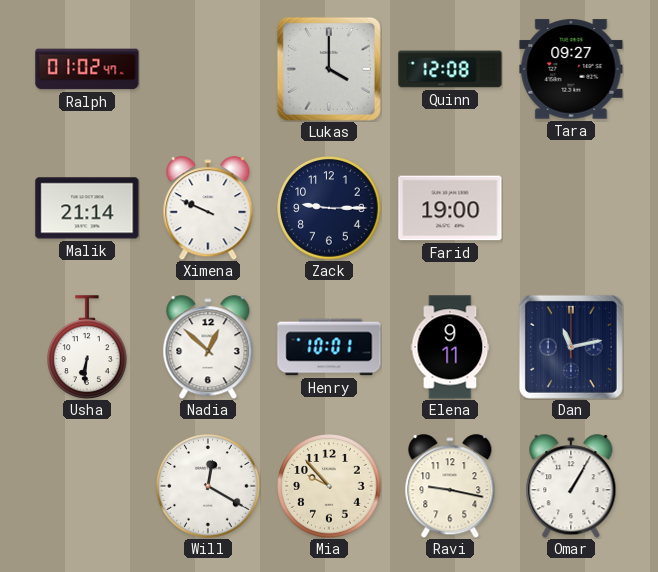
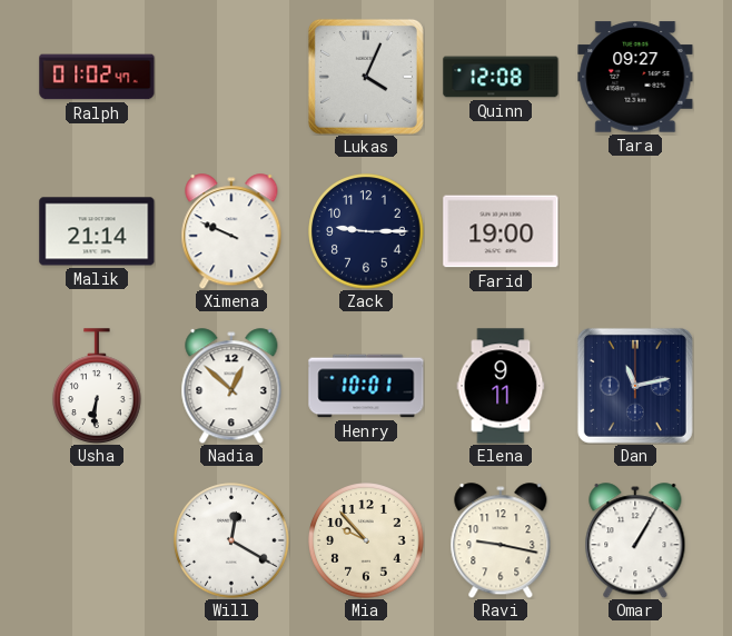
Lukas: 4:00 -> 4:04
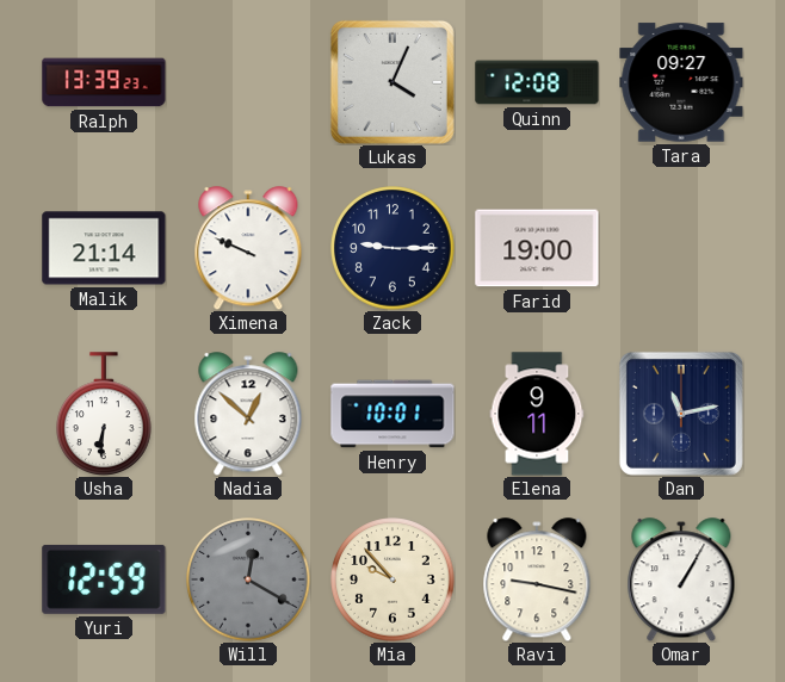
Ralph: 01:02 -> 13:39
Yuri: none -> 12:59
Will dial: white -> grey
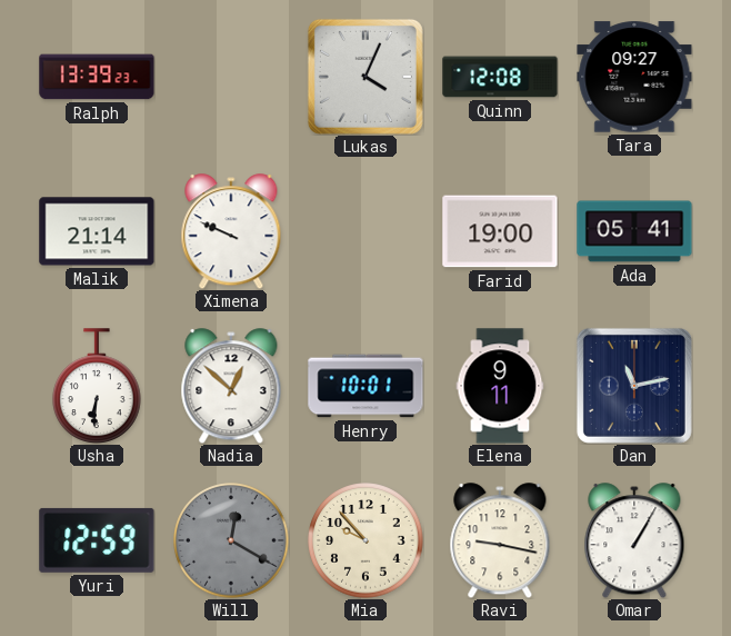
Zack: 9:15 -> none
Ada: none -> 05:41
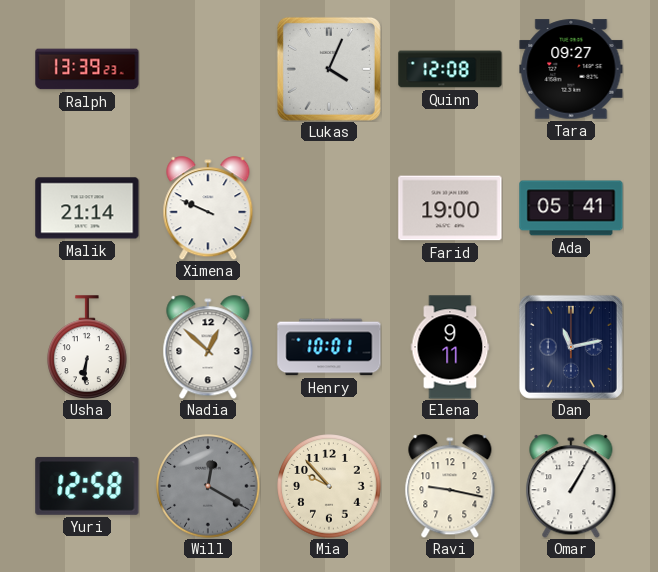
Yuri: 12:59 -> 12:58
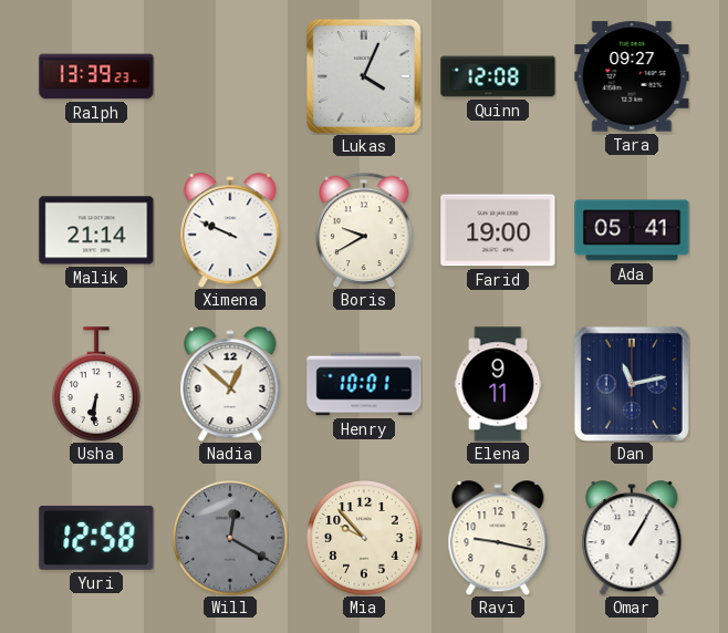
Boris: none -> 9:40
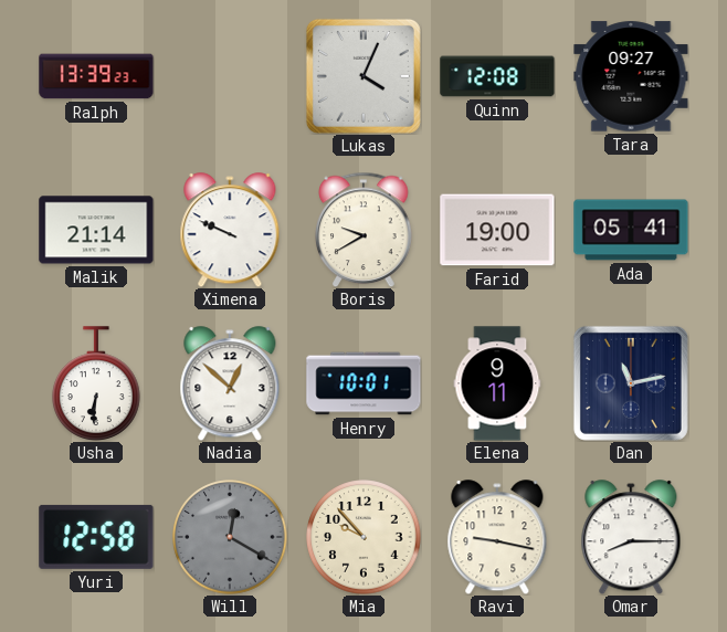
Omar: 1:05 -> 8:15
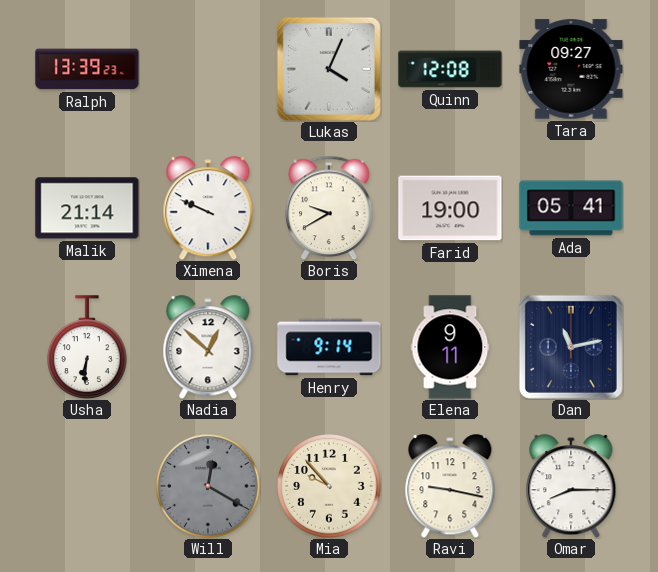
Henry: 10:01 -> 9:14
Yuri: 12:58 -> none
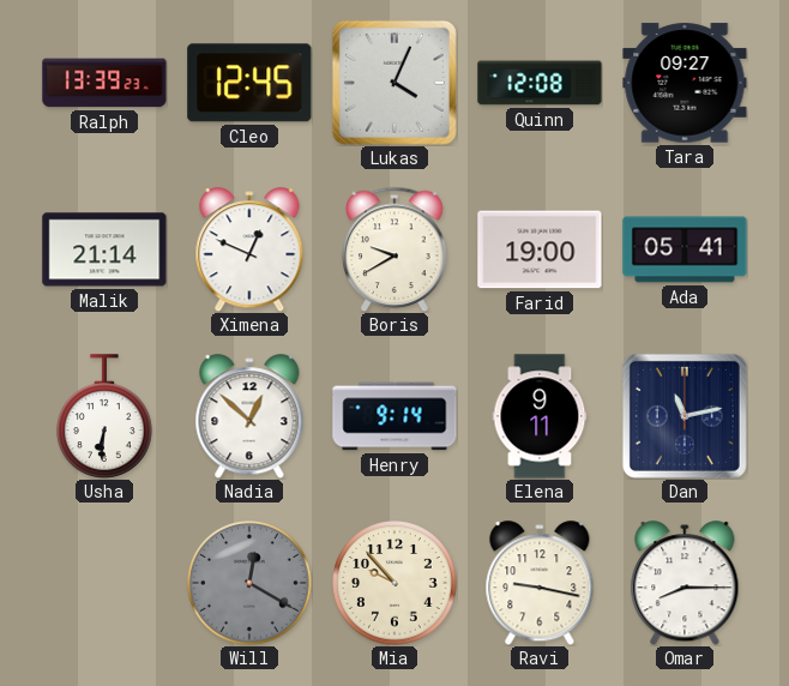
Cleo: none -> 12:45
Ximena: 9:49 -> 12:49
